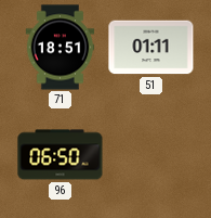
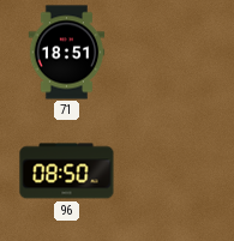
51: 01:11 -> none
96: 06:50 -> 08:50
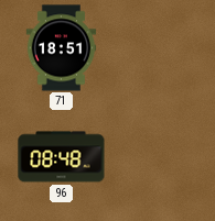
96: 08:50 -> 08:48
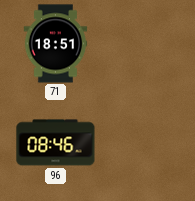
96: 08:48 -> 08:46
